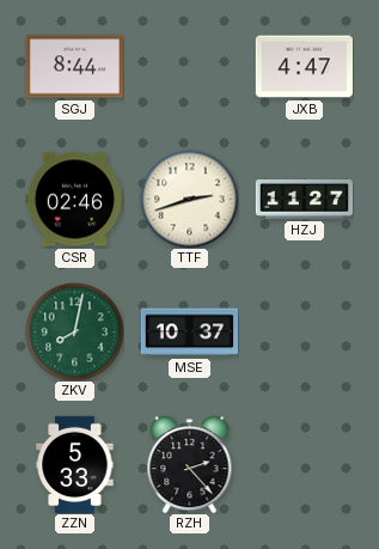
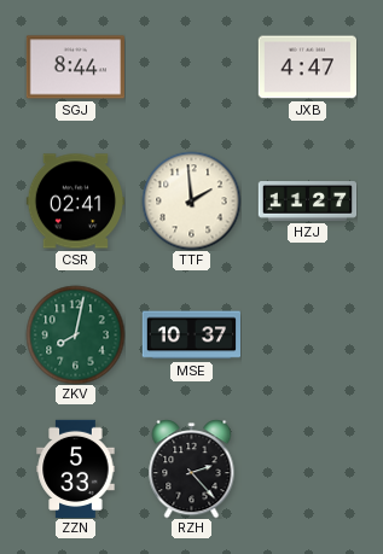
CSR: 02:46 -> 02:41
TTF: 2:42 -> 1:59
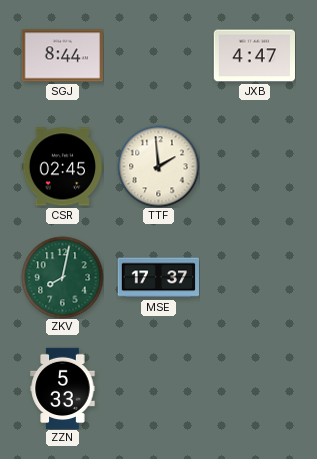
CSR: 02:41 -> 02:45
HZJ: 11:27 -> none
MSE: 10:37 -> 17:37
RZH: 2:23 -> none
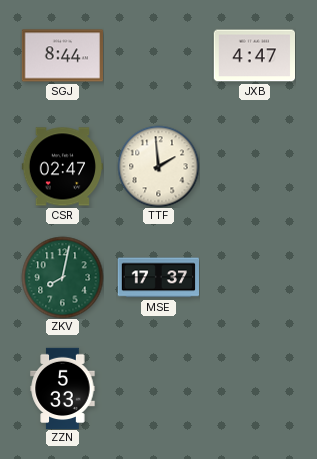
CSR: 02:45 -> 02:47
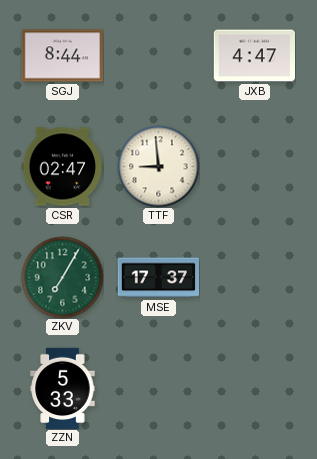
TTF: 1:59 -> 8:59
ZKV: 8:02 -> 7:05
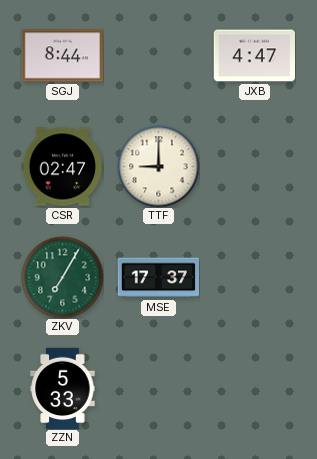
TTF: 8:59 -> 9:00
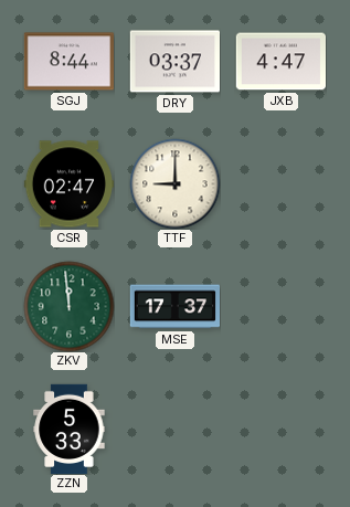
DRY: none -> 03:37
ZKV: 7:05 -> 11:59
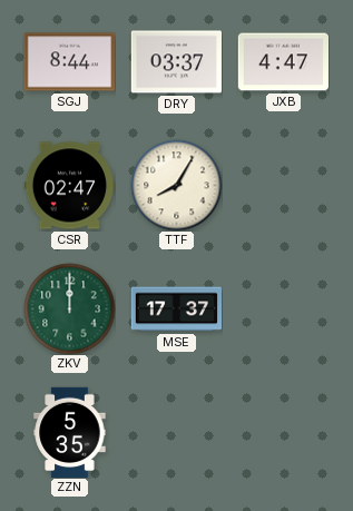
TTF: 9:00 -> 8:05
ZKV: 11:59 -> 12:00
ZZN: 5:33 -> 5:35
